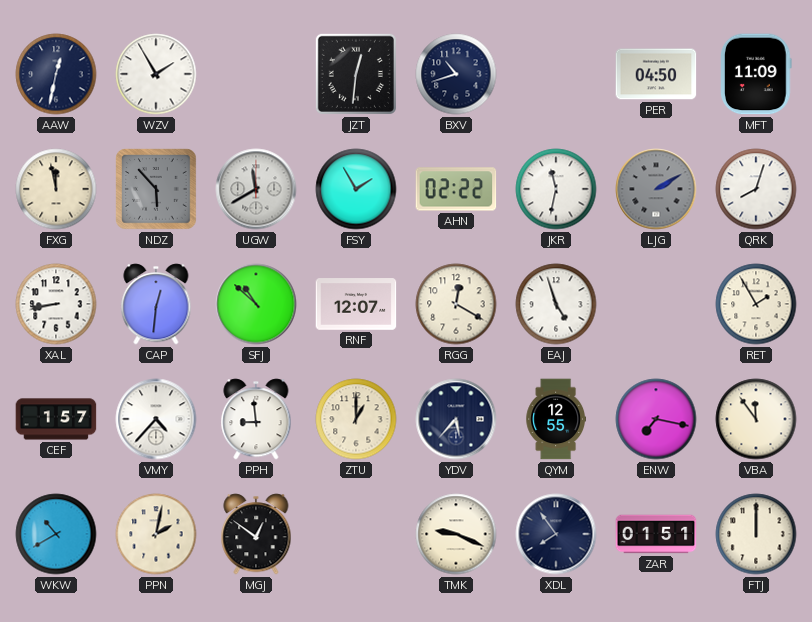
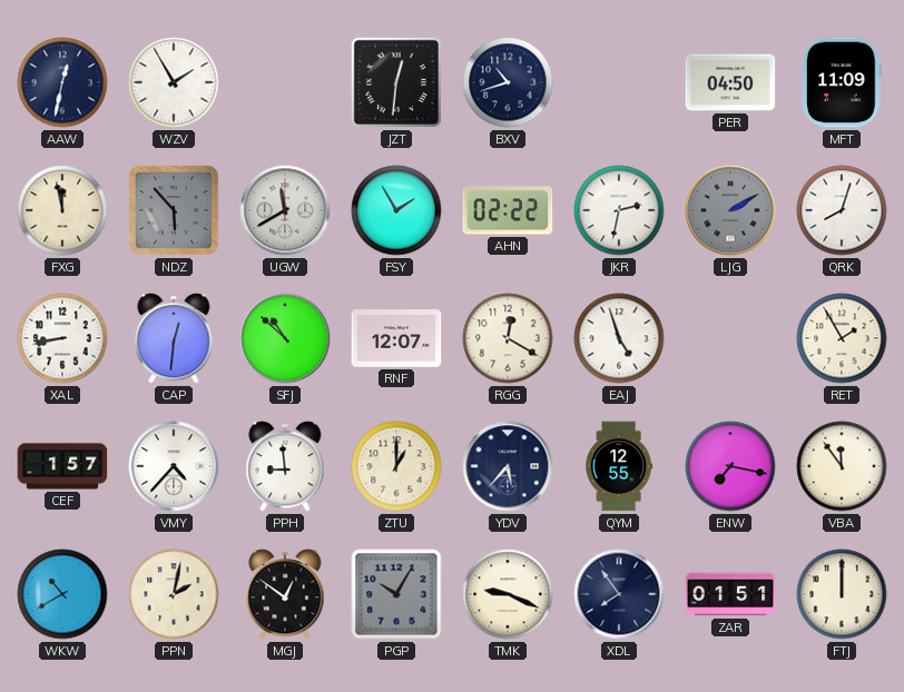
JKR: 11:32 -> 2:32
PGP: none -> 10:05
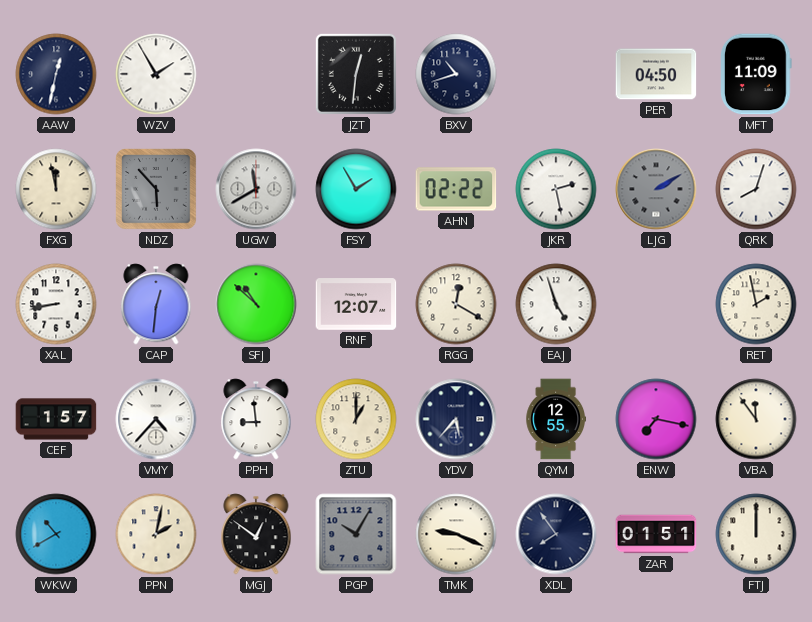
JKR: 2:32 -> 2:28
RET: 1:55 -> 1:58
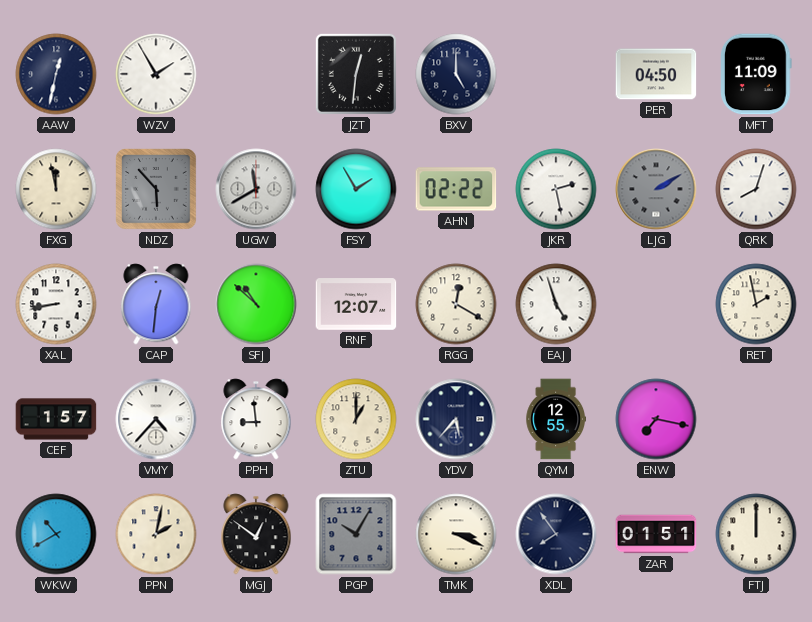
BXV: 10:42 -> 5:00
VBA: 11:54 -> none
TMK: 9:19 -> 3:19
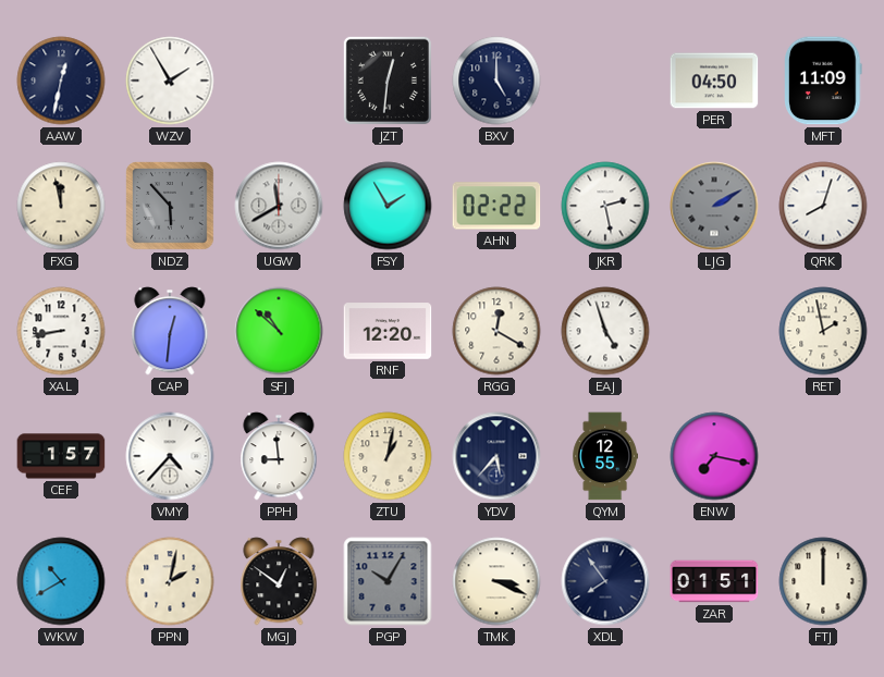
RNF: 12:07 -> 12:20
ZTU: 1:00 -> 1:02
